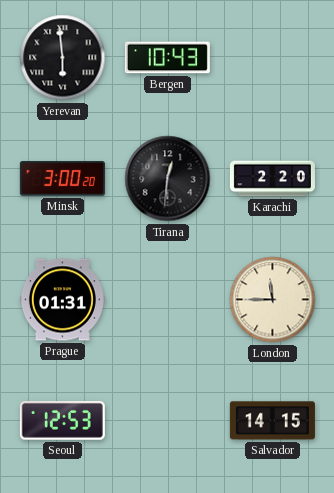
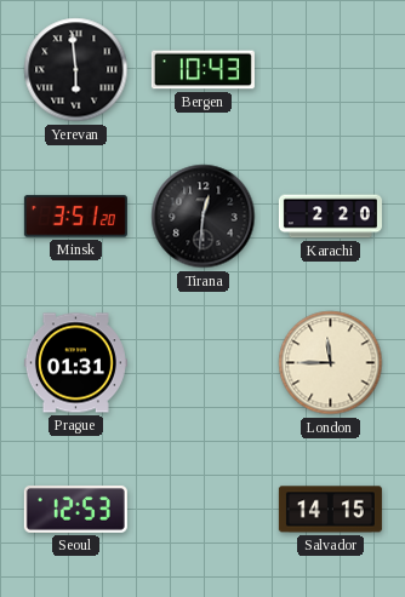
Minsk: 3:00 -> 3:51
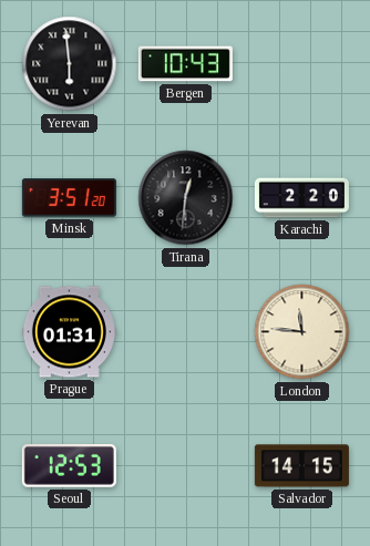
London: 11:45 -> 11:46
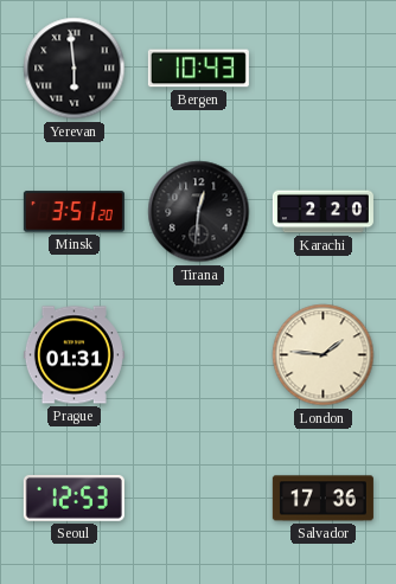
London: 11:46 -> 1:46
Salvador: 14:15 -> 17:36
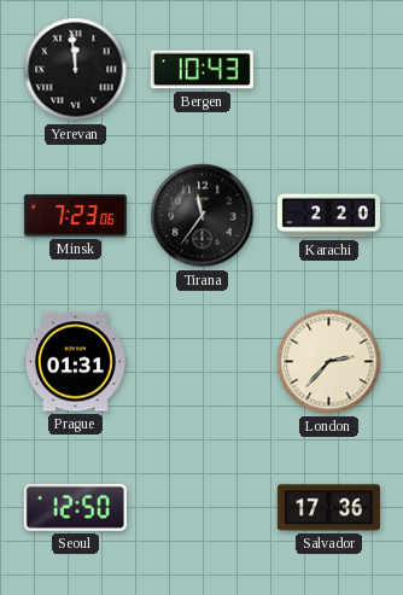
Yerevan: 5:59 -> 11:59
Minsk: 3:51 -> 7:23
Tirana: 12:31 -> 11:36
London: 1:46 -> 2:37
Seoul: 12:53 -> 12:50
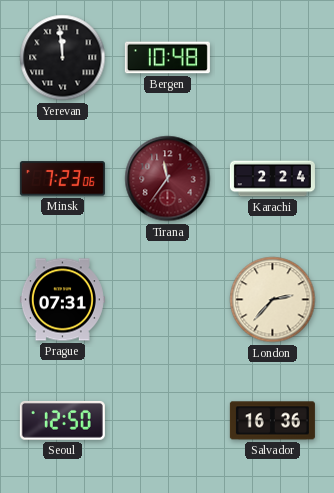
Bergen: 10:43 -> 10:48
Tirana dial: black -> burgundy
Karachi: 2:20 -> 2:24
Prague: 01:31 -> 07:31
Salvador: 17:36 -> 16:36
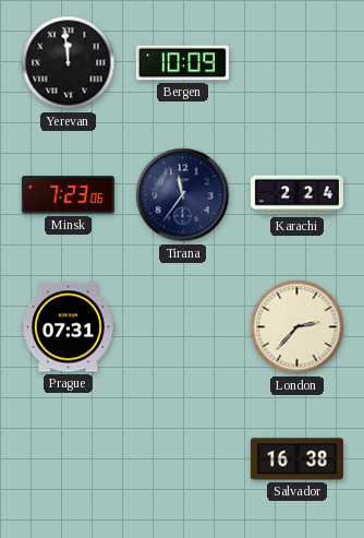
Bergen: 10:48 -> 10:09
Tirana dial: burgundy -> navy
Seoul: 12:50 -> none
Salvador: 16:36 -> 16:38
